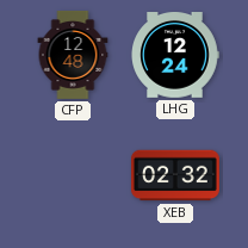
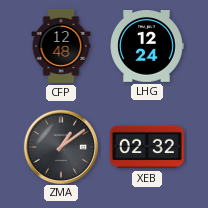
ZMA: none -> 1:09
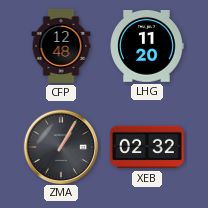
LHG: 12:24 -> 11:20
ZMA: 1:09 -> 1:05
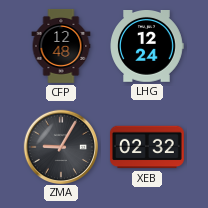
LHG: 11:20 -> 12:24
ZMA: 1:05 -> 9:05
